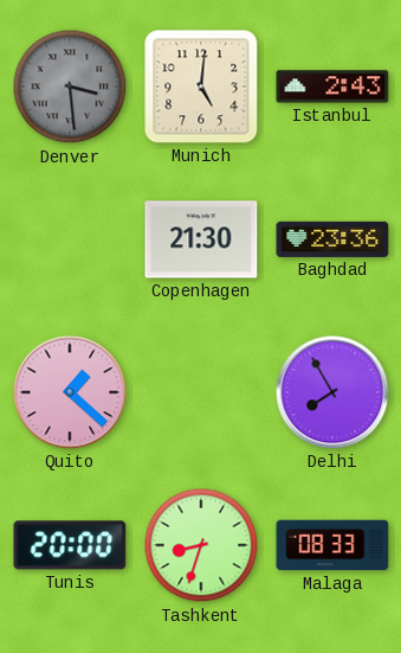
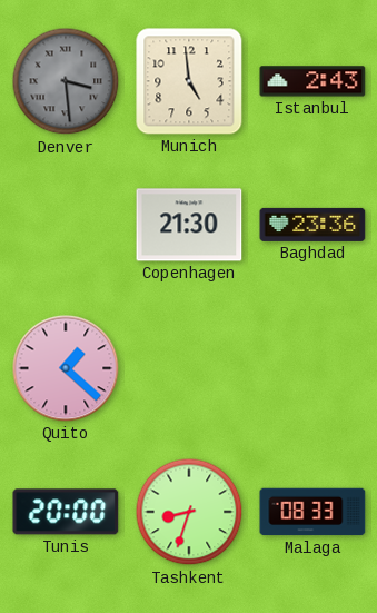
Munich: 5:01 -> 4:59
Delhi: 7:55 -> none
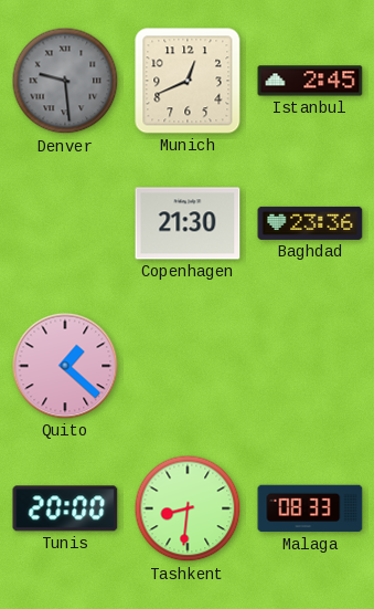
Denver: 3:29 -> 9:29
Munich: 4:59 -> 12:41
Istanbul: 2:43 -> 2:45
Tashkent: 8:33 -> 8:31
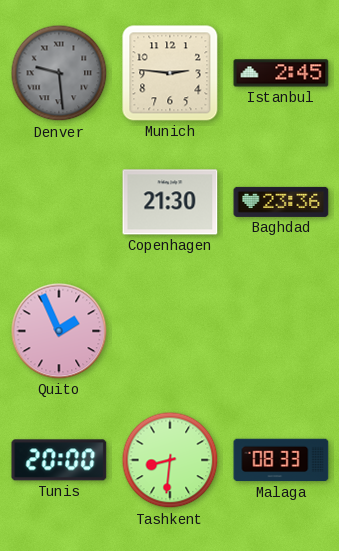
Munich: 12:41 -> 2:46
Quito: 1:22 -> 1:56
